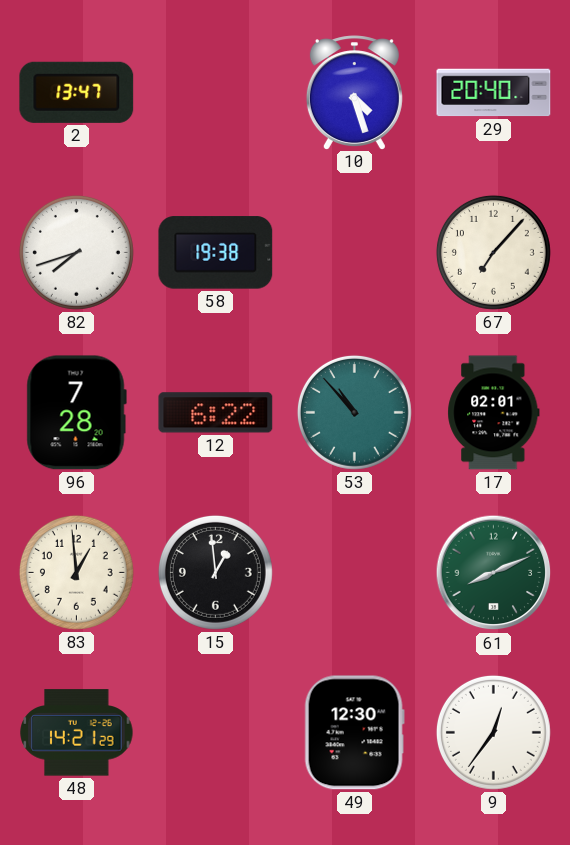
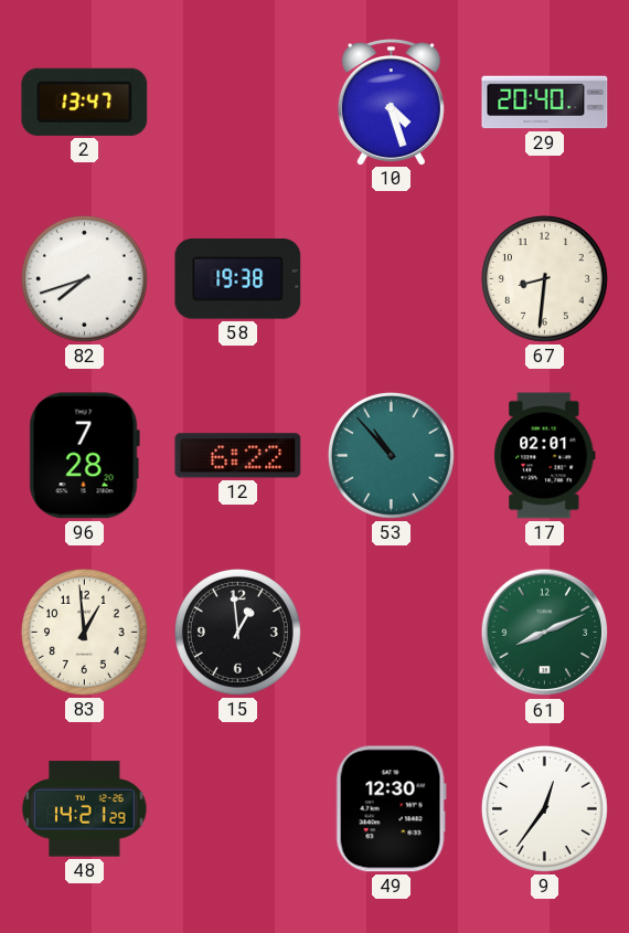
67: 7:07 -> 8:31
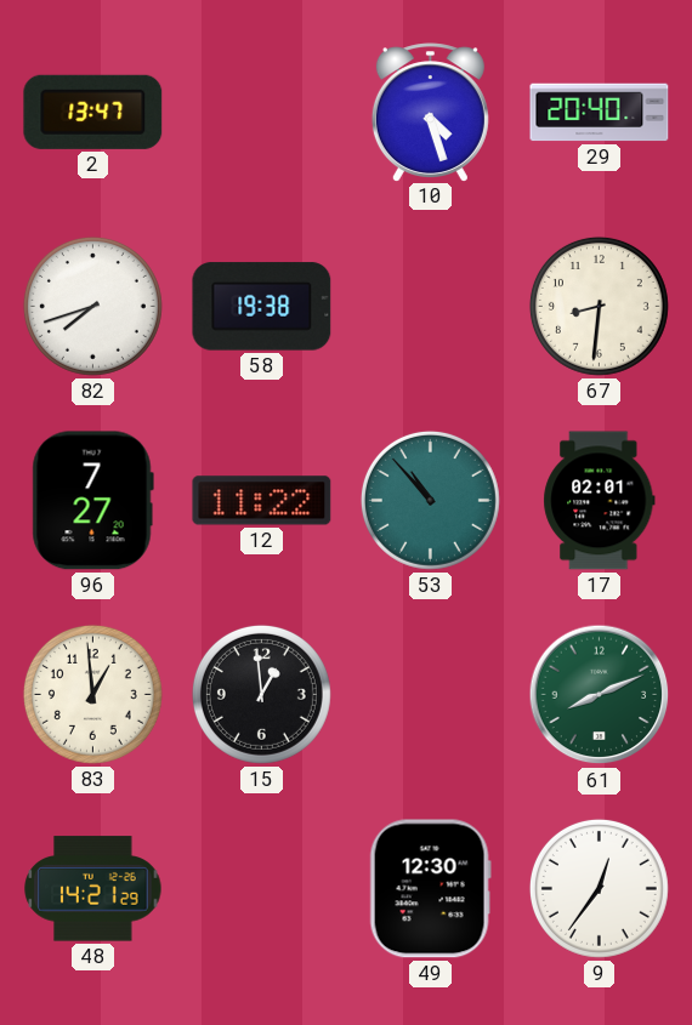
96: 7:28 -> 7:27
12: 6:22 -> 11:22
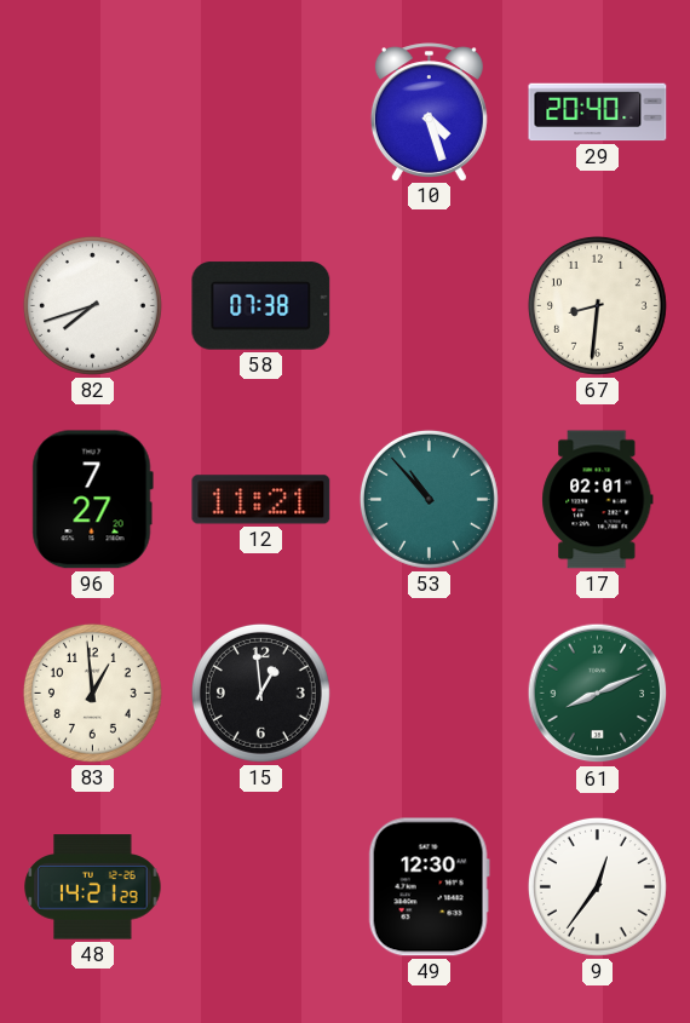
2: 13:47 -> none
58: 19:38 -> 07:38
12: 11:22 -> 11:21
